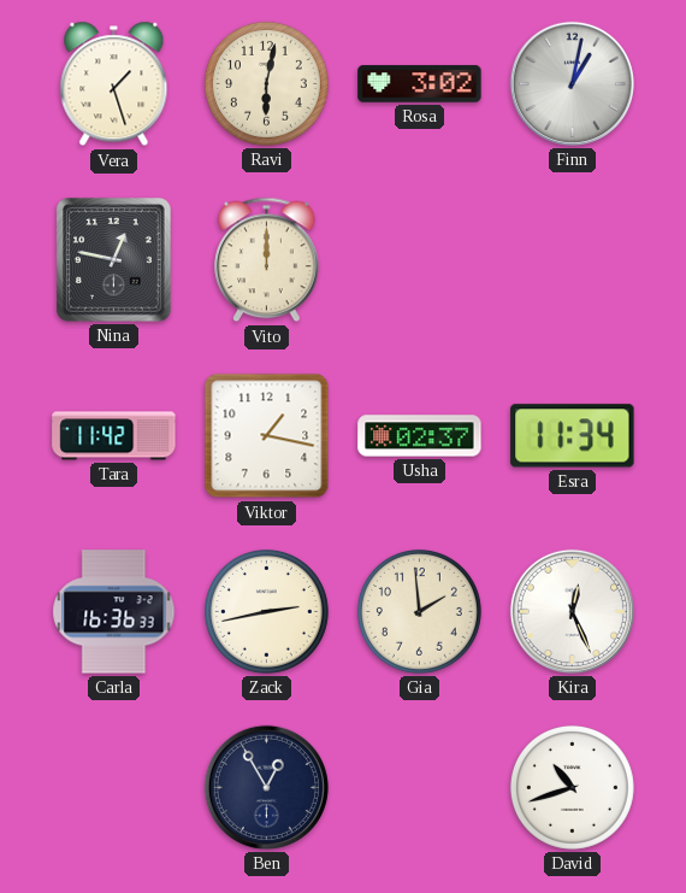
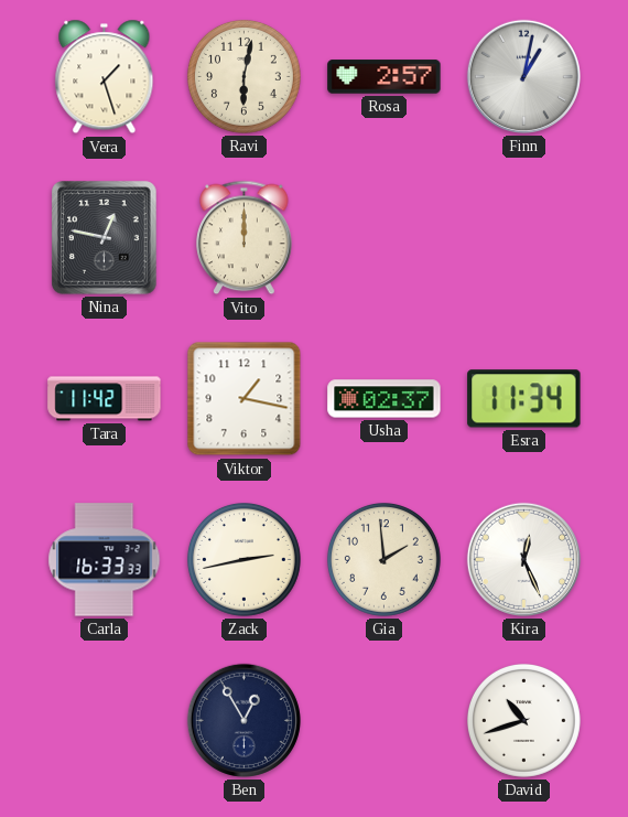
Rosa: 3:02 -> 2:57
Carla: 16:36 -> 16:33
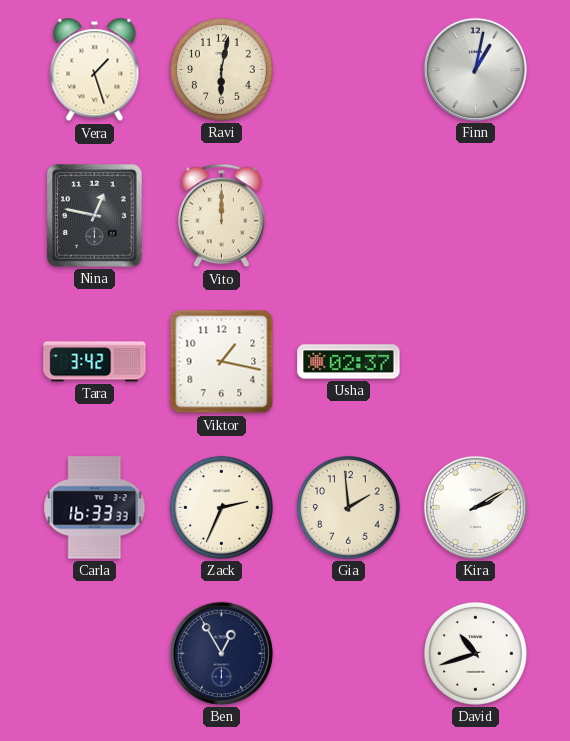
Rosa: 2:57 -> none
Tara: 11:42 -> 3:42
Esra: 11:34 -> none
Zack: 2:43 -> 2:34
Kira: 12:26 -> 2:10
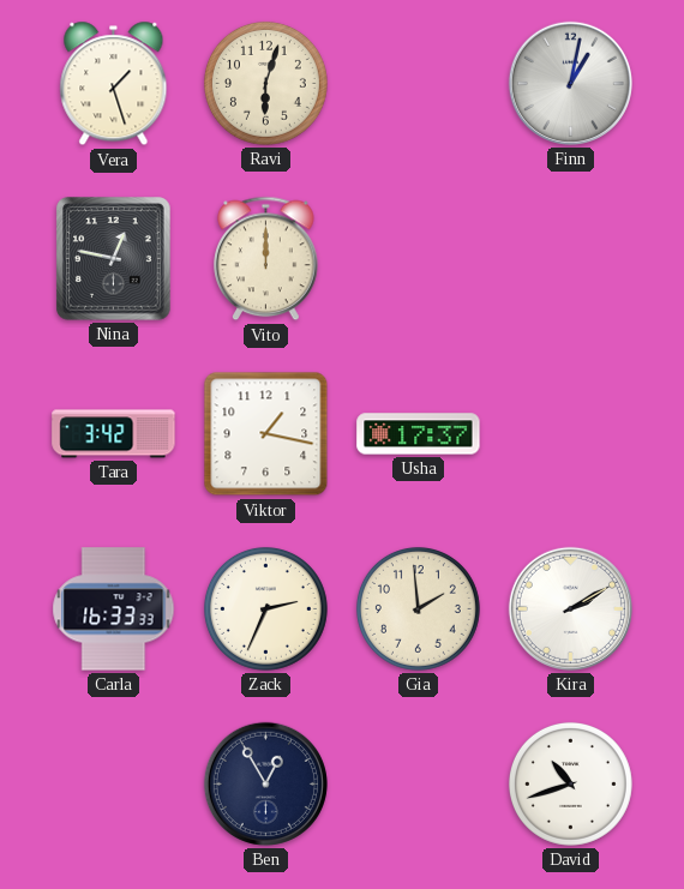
Ravi: 6:02 -> 6:03
Usha: 02:37 -> 17:37
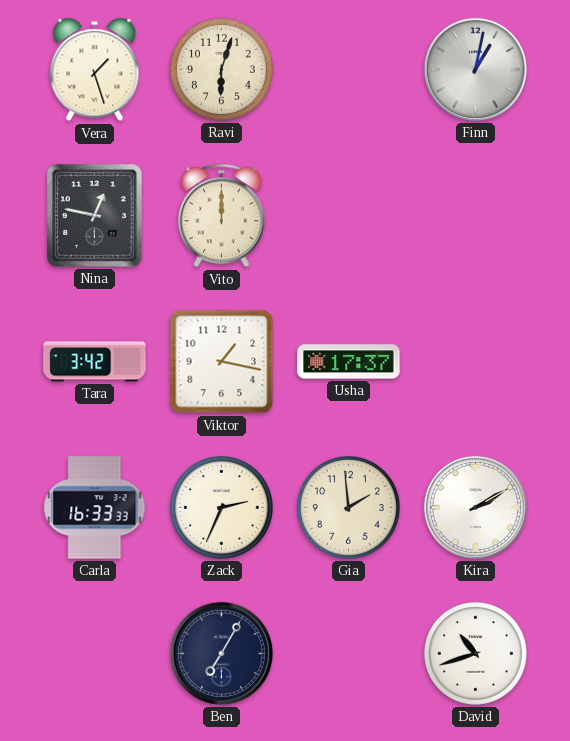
Ben: 12:55 -> 7:05
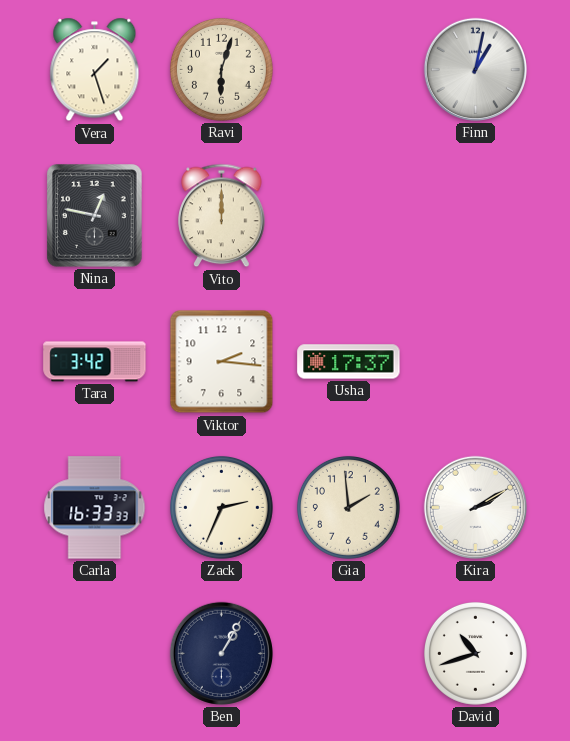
Viktor: 1:17 -> 2:16
Ben: 7:05 -> 1:05
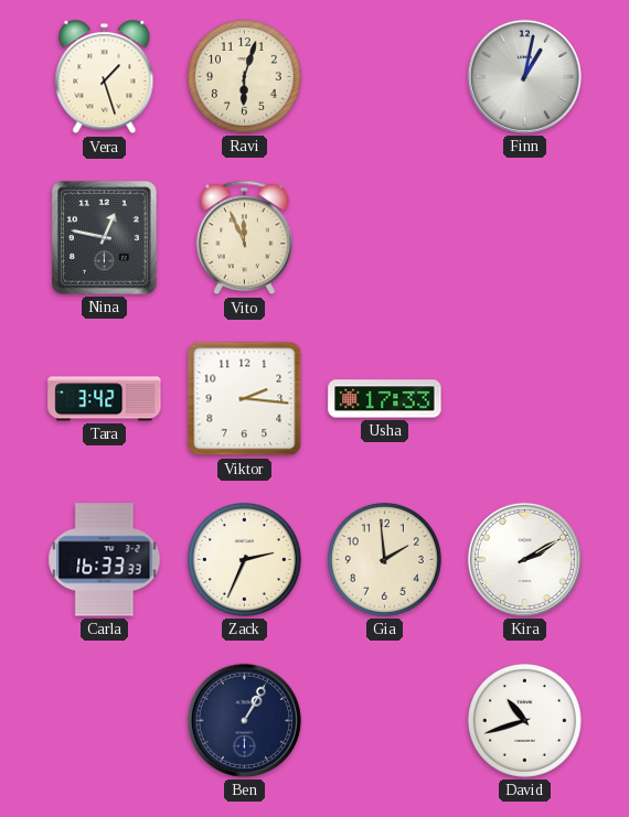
Vito: 12:00 -> 11:56
Usha: 17:37 -> 17:33
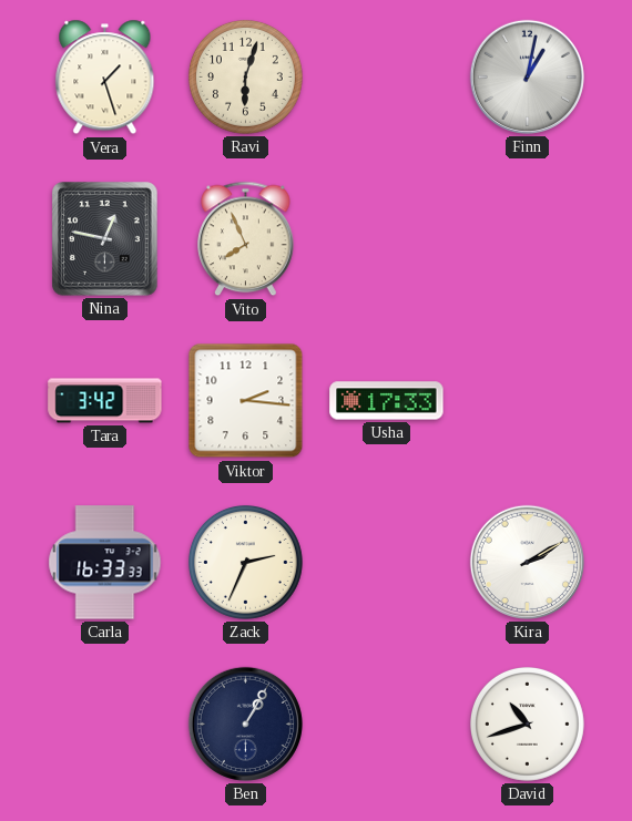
Vito: 11:56 -> 7:56
Gia: 1:59 -> none
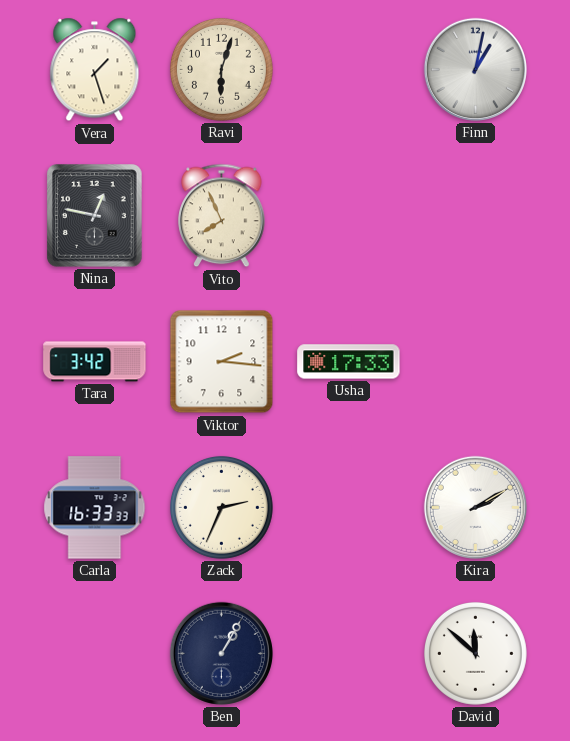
David: 10:42 -> 11:52
